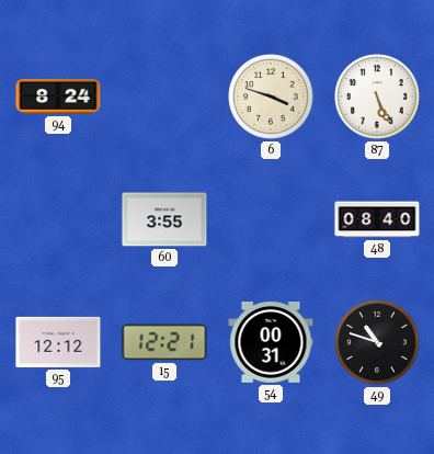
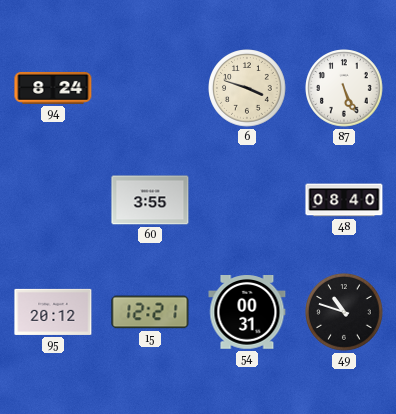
95: 12:12 -> 20:12
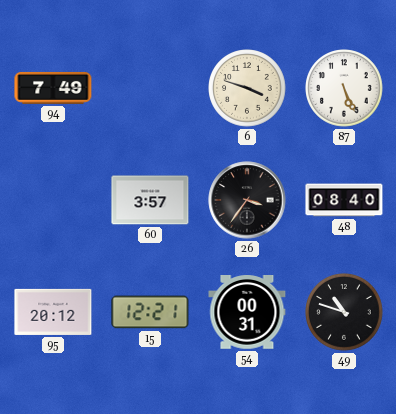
94: 8:24 -> 7:49
60: 3:55 -> 3:57
26: none -> 3:36
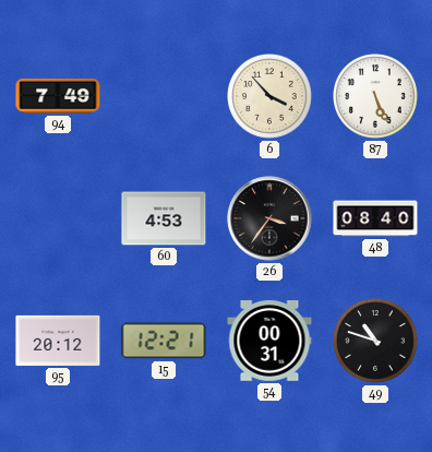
6: 3:48 -> 3:53
60: 3:57 -> 4:53
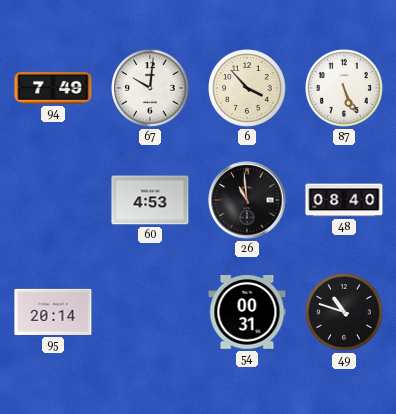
67: none -> 10:01
26: 3:36 -> 10:59
95: 20:12 -> 20:14
15: 12:21 -> none
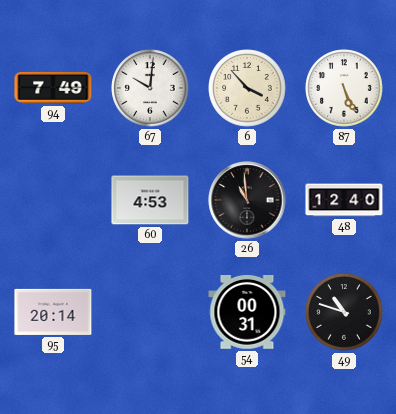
48: 08:40 -> 12:40
